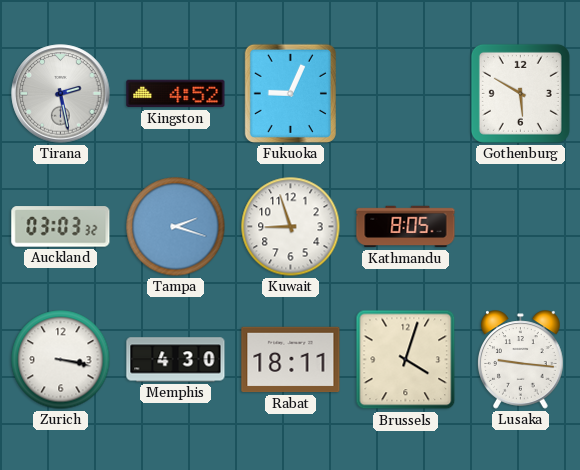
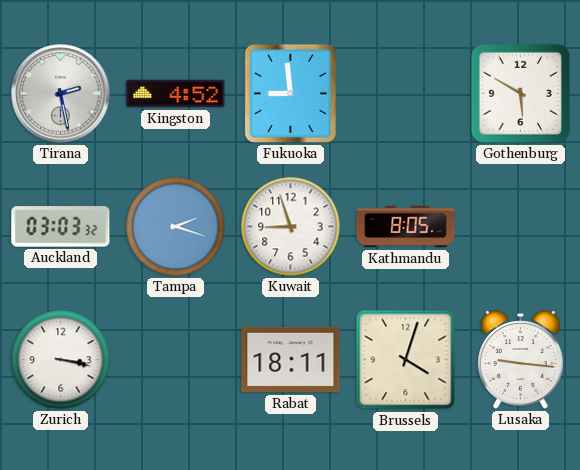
Fukuoka: 9:04 -> 8:59
Memphis: 4:30 -> none
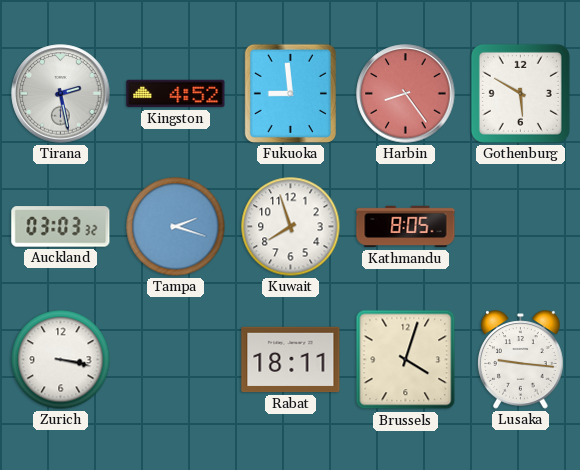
Harbin: none -> 8:24
Kuwait: 8:57 -> 7:57
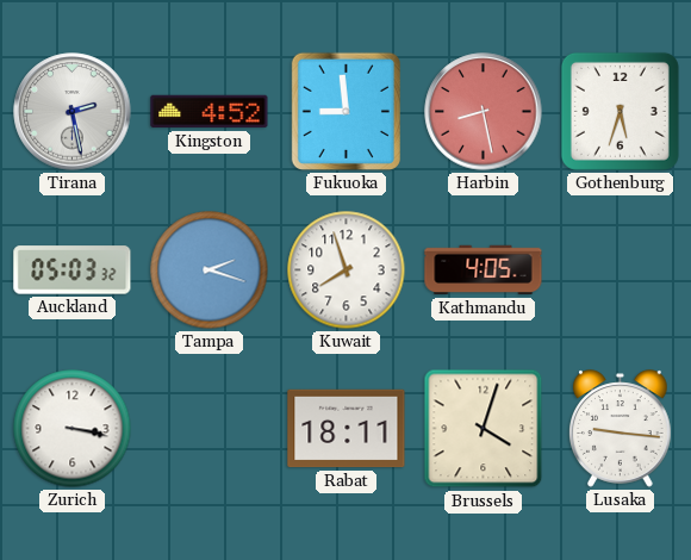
Harbin: 8:24 -> 8:28
Gothenburg: 5:50 -> 5:33
Auckland: 03:03 -> 05:03
Kathmandu: 8:05 -> 4:05
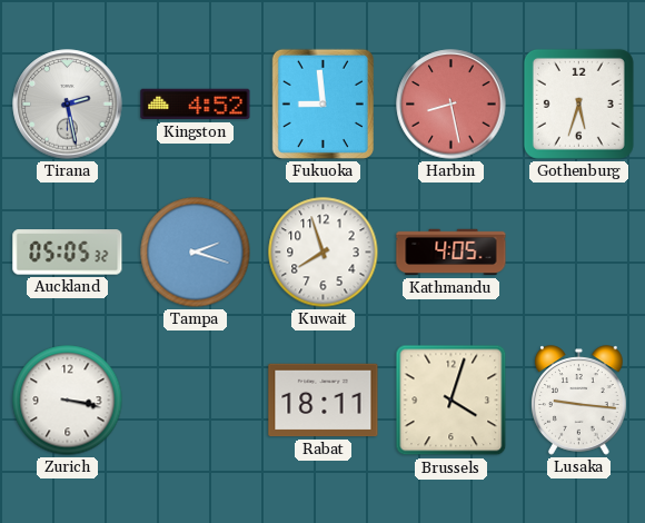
Auckland: 05:03 -> 05:05
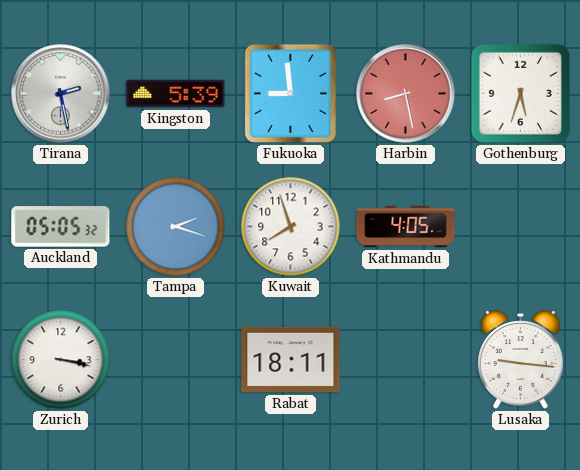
Kingston: 4:52 -> 5:39
Brussels: 4:03 -> none
